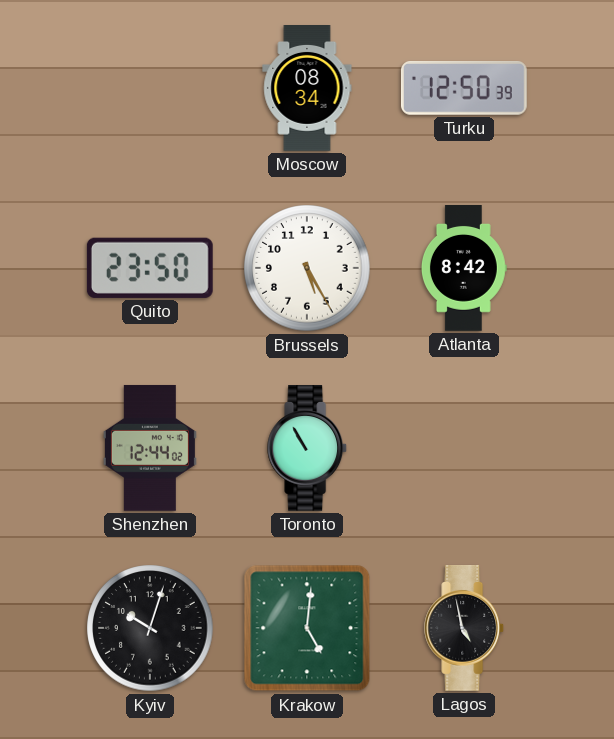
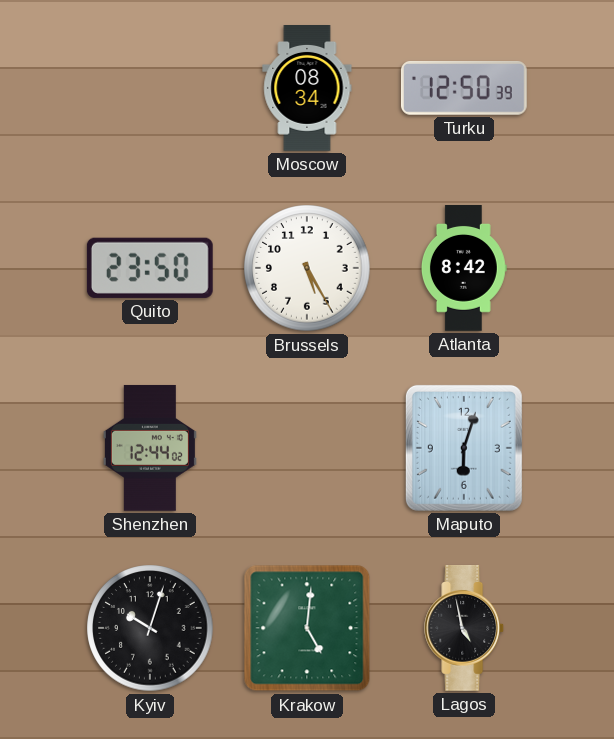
Toronto: 10:55 -> none
Maputo: none -> 6:03
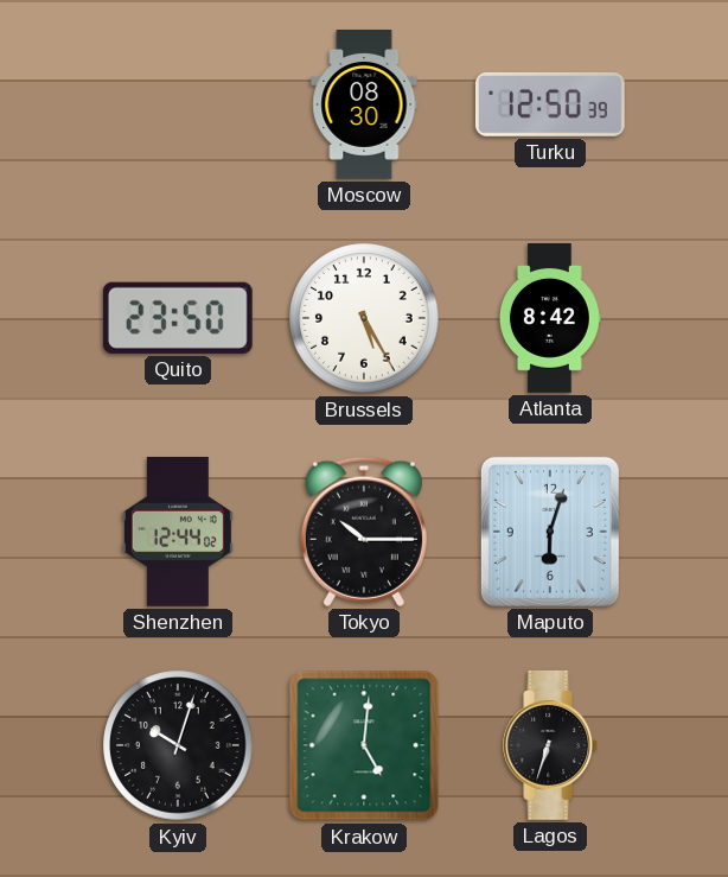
Moscow: 08:34 -> 08:30
Tokyo: none -> 10:15
Lagos: 4:58 -> 6:33
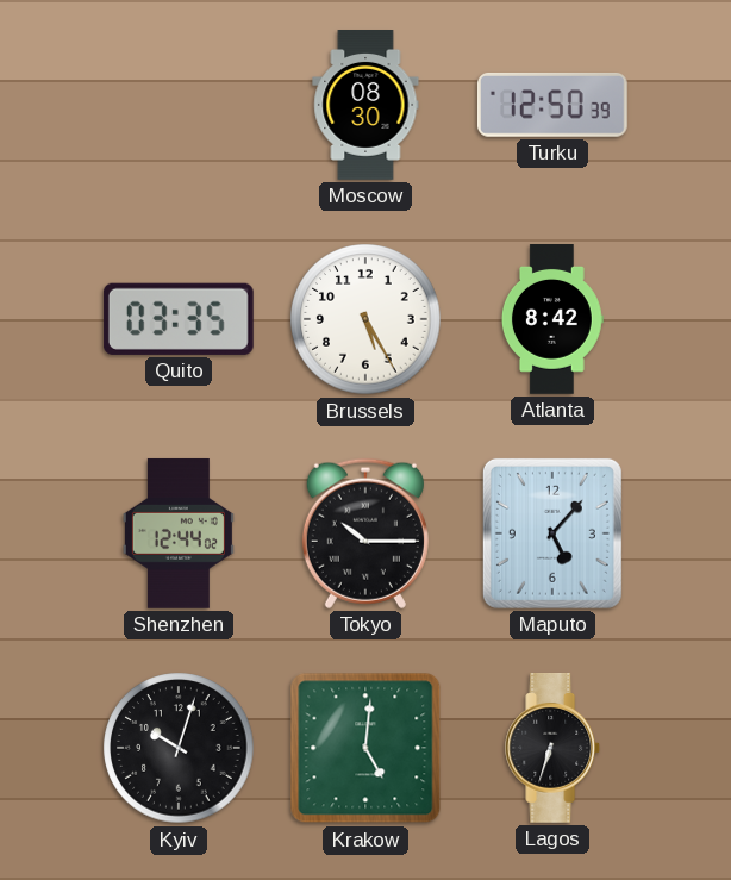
Quito: 23:50 -> 03:35
Maputo: 6:03 -> 5:07
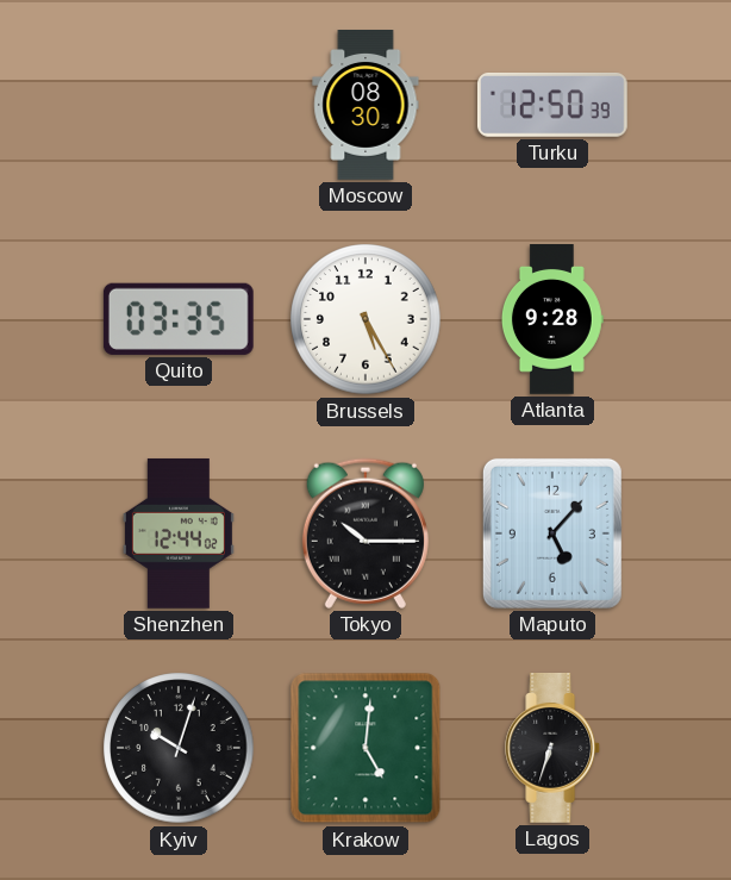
Atlanta: 8:42 -> 9:28
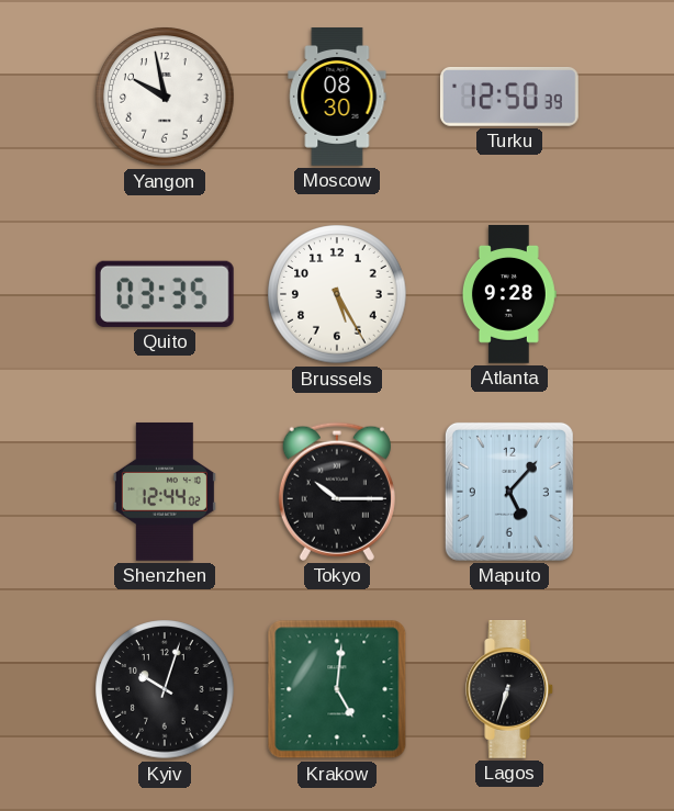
Yangon: none -> 9:58
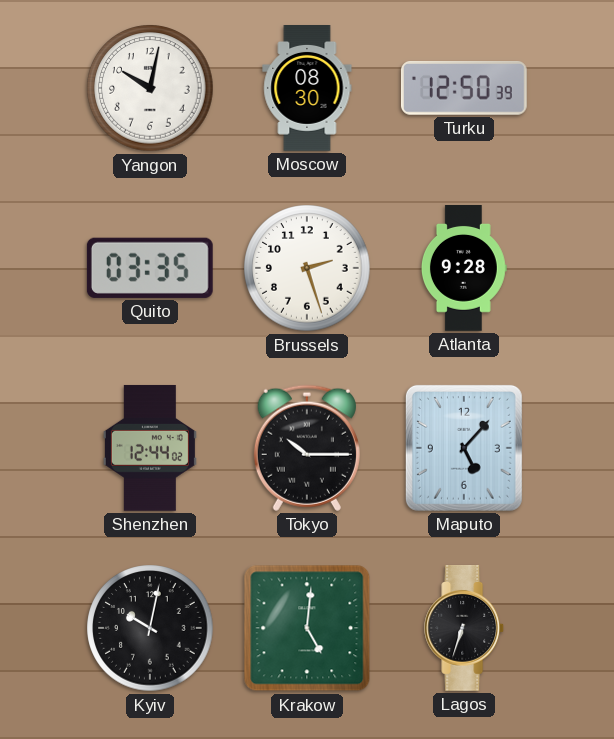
Yangon: 9:58 -> 10:02
Brussels: 5:25 -> 2:27
Kyiv: 10:03 -> 10:02
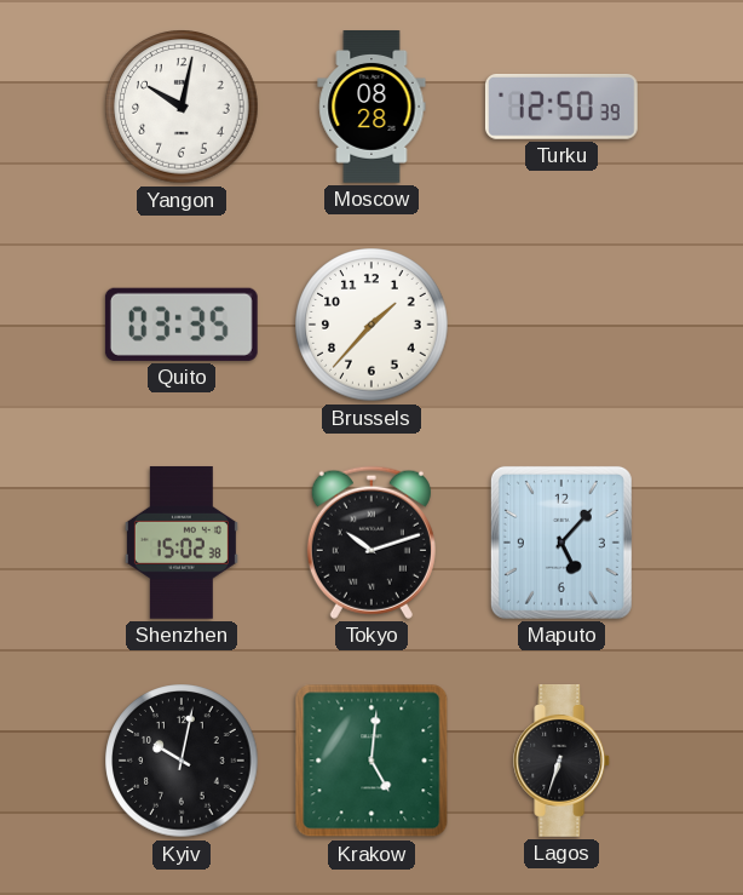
Moscow: 08:30 -> 08:28
Brussels: 2:27 -> 1:37
Atlanta: 9:28 -> none
Shenzhen: 12:44 -> 15:02
Tokyo: 10:15 -> 10:12
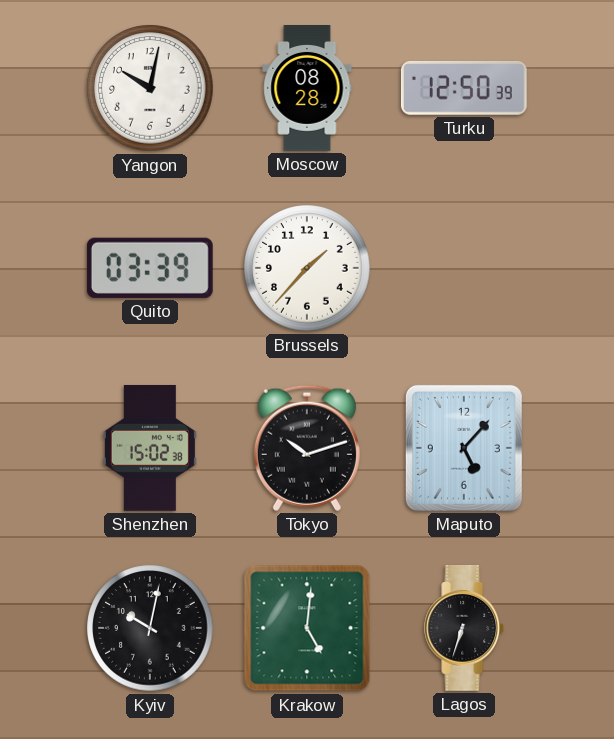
Quito: 03:35 -> 03:39
